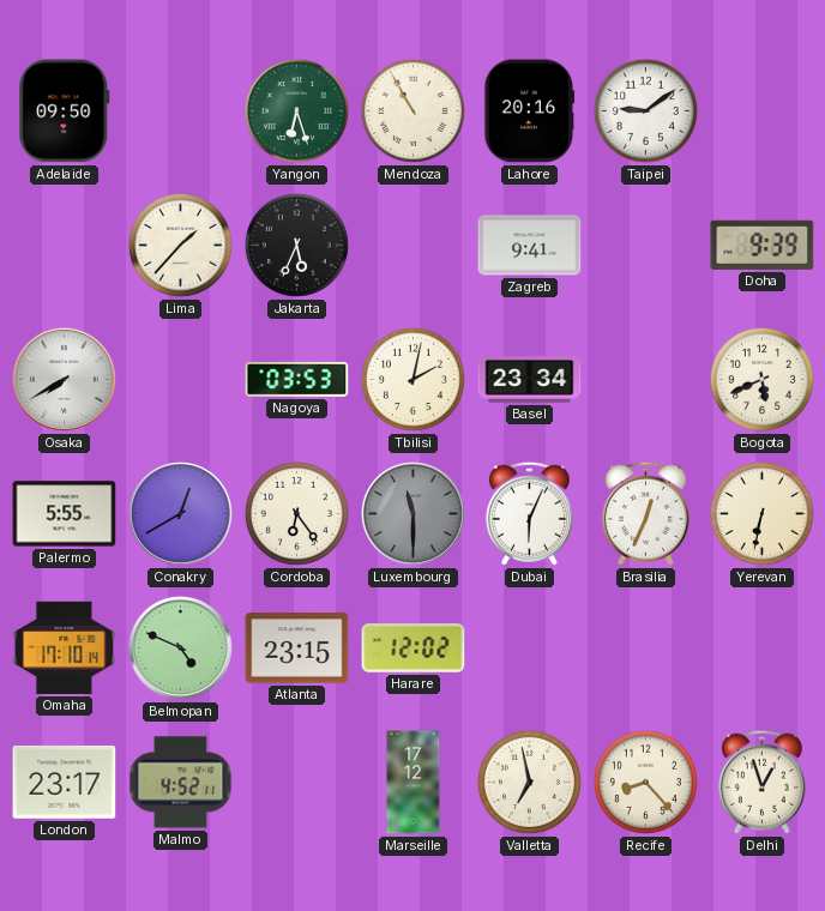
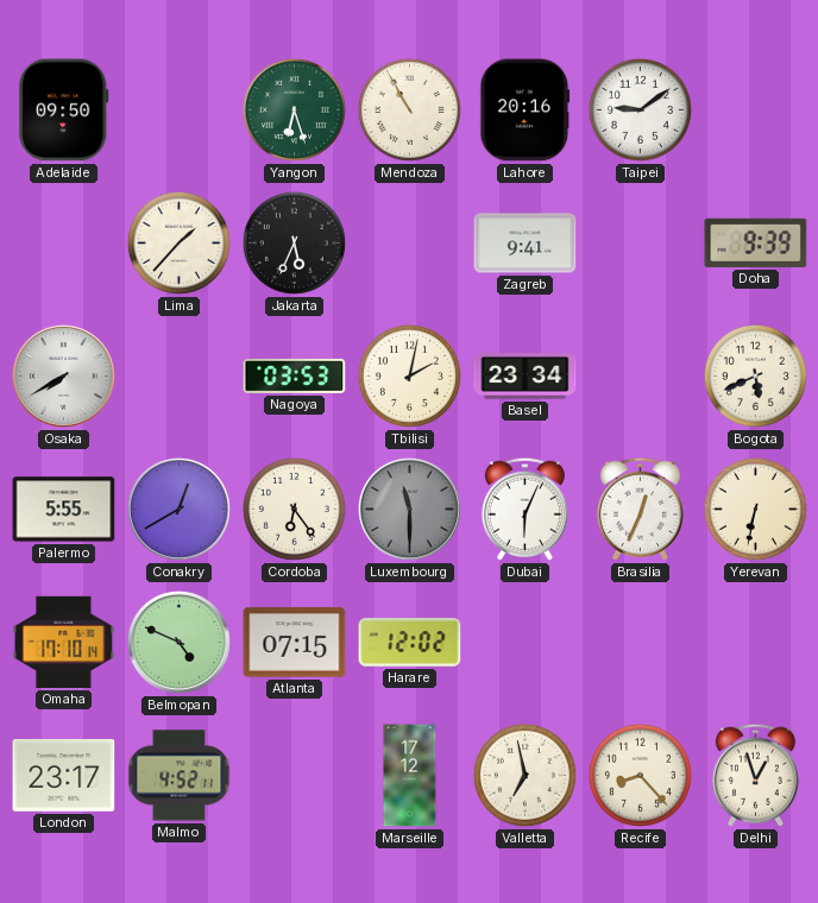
Atlanta: 23:15 -> 07:15
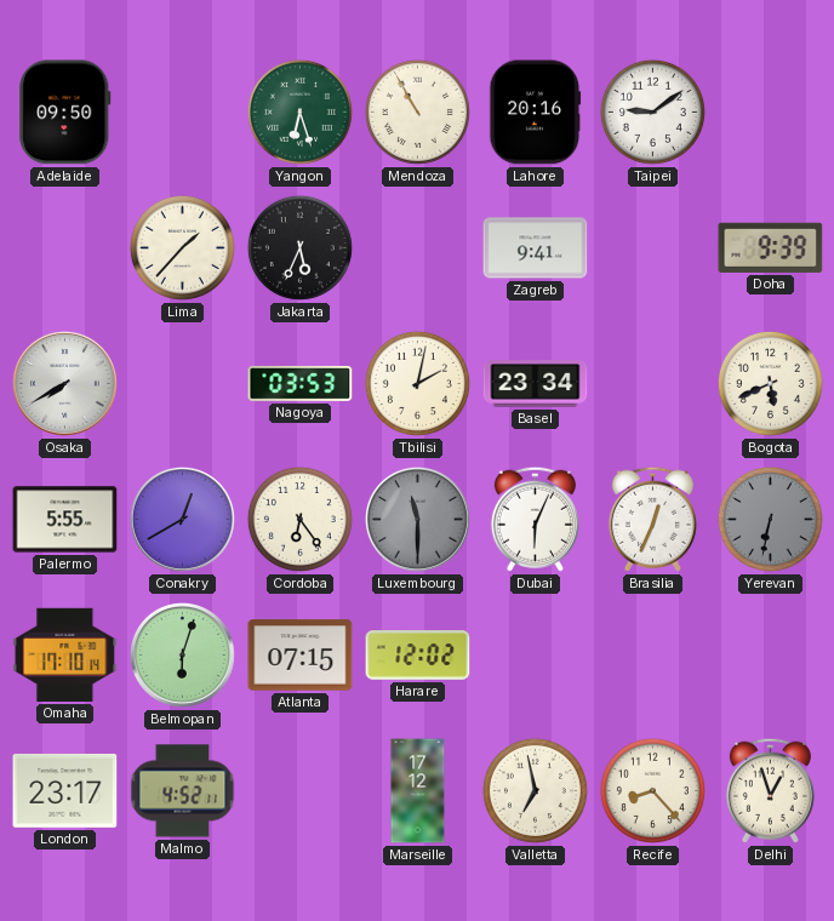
Yerevan dial: cream -> grey
Belmopan: 4:49 -> 6:03
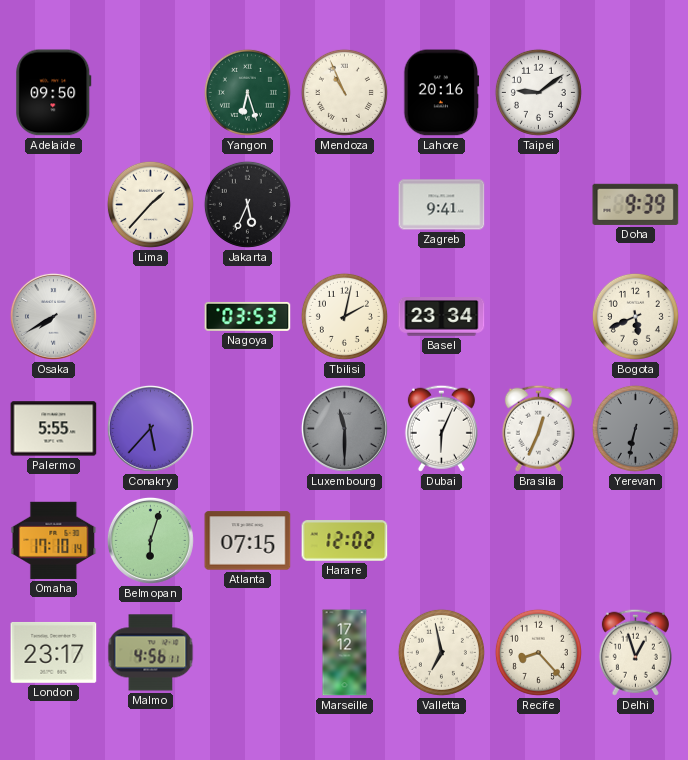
Mendoza: 10:55 -> 10:56
Conakry: 12:40 -> 5:37
Cordoba: 6:24 -> none
Malmo: 4:52 -> 4:56
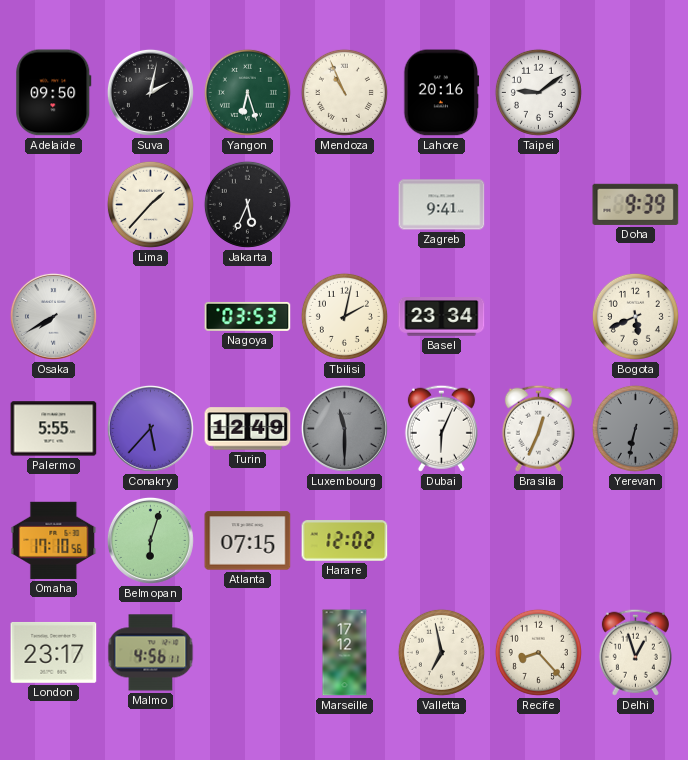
Suva: none -> 2:02
Turin: none -> 12:49
Omaha: 17:10:14 -> 17:10:56
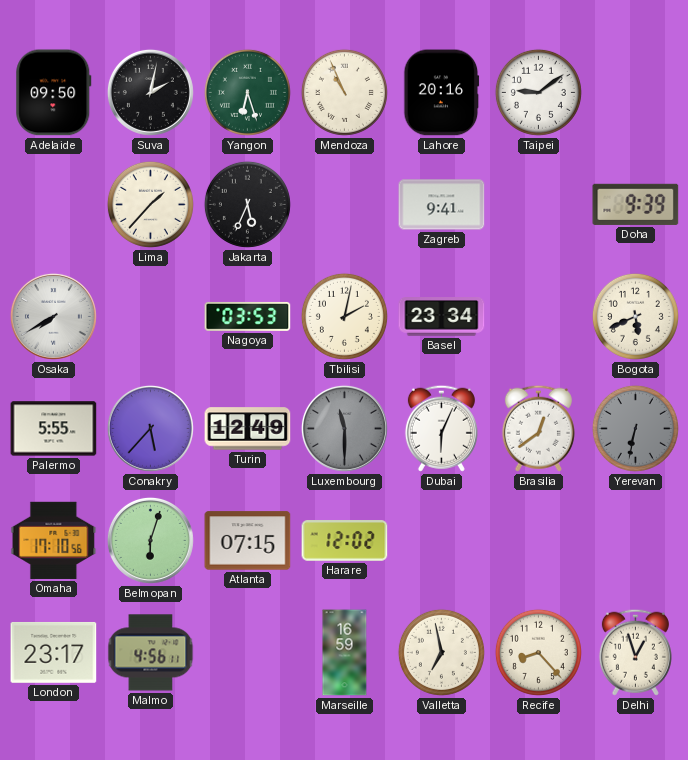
Brasilia: 12:34 -> 12:39
Marseille: 17:12 -> 16:59
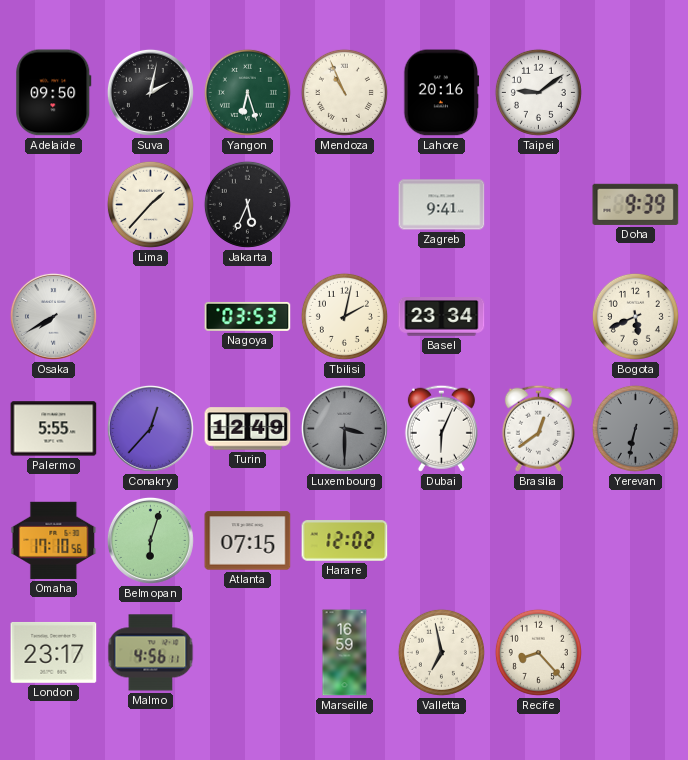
Conakry: 5:37 -> 12:37
Luxembourg: 11:30 -> 3:30
Delhi: 12:57 -> none
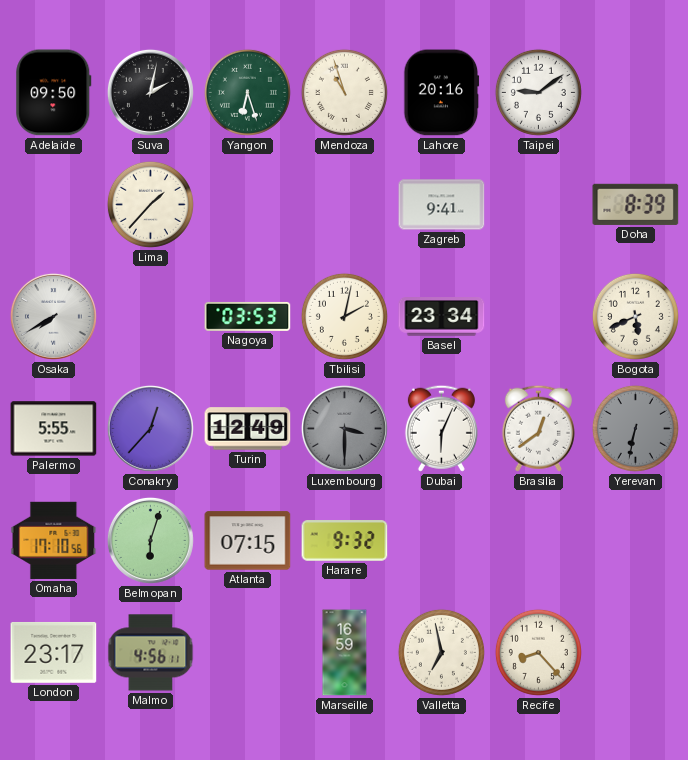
Mendoza: 10:56 -> 10:57
Jakarta: 5:34 -> none
Doha: 9:39 -> 8:39
Harare: 12:02 -> 9:32
